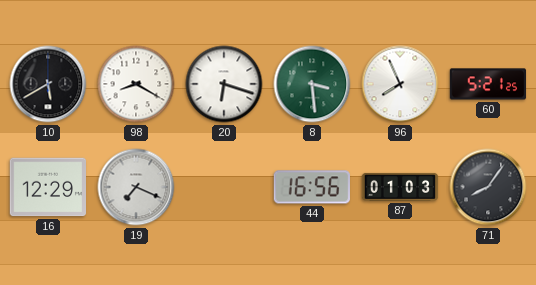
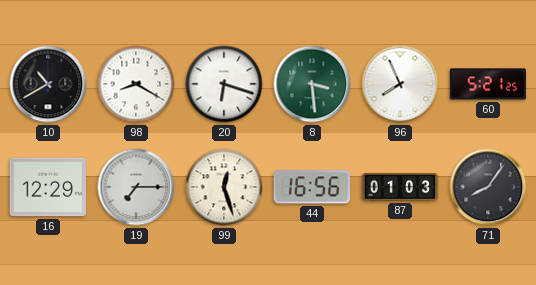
10: 5:40 -> 10:40
19: 7:19 -> 7:15
99: none -> 12:27
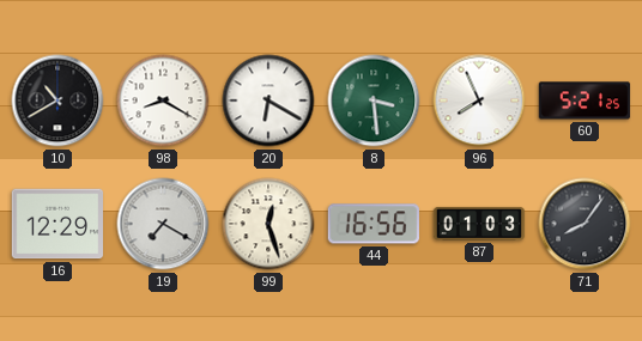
20: 6:18 -> 6:20
19: 7:15 -> 7:20
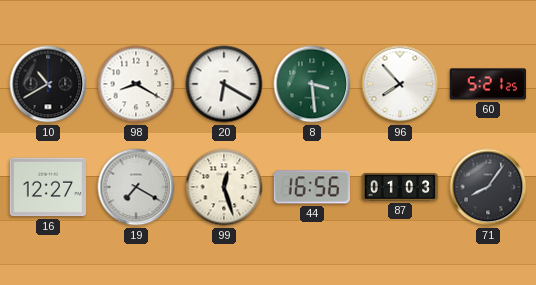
96: 7:56 -> 7:53
16: 12:29 -> 12:27
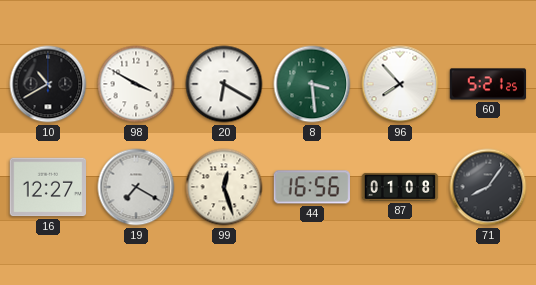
98: 8:20 -> 3:50
87: 01:03 -> 01:08
